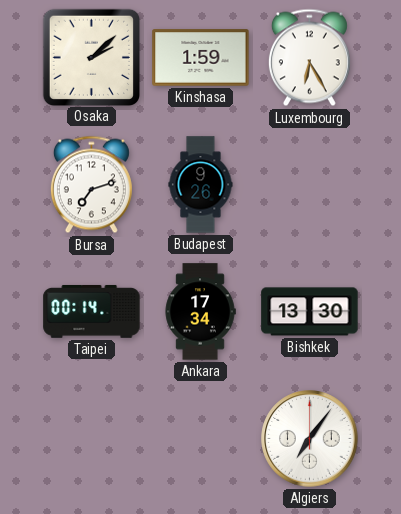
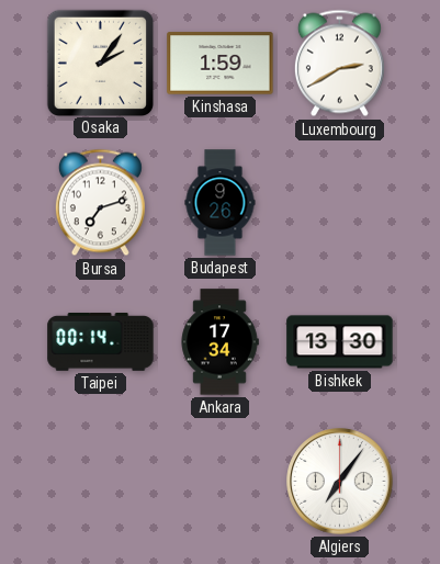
Osaka: 2:08 -> 2:06
Luxembourg: 6:25 -> 2:40
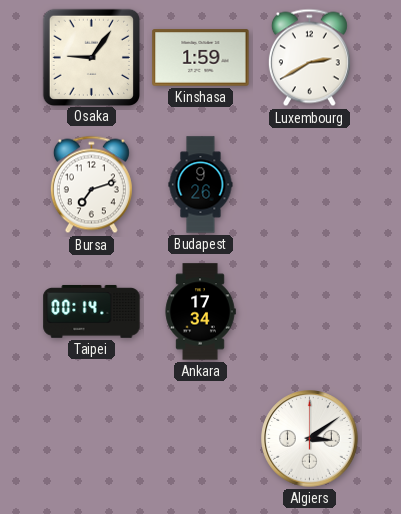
Osaka: 2:06 -> 9:06
Bishkek: 13:30 -> none
Algiers: 7:06 -> 3:09
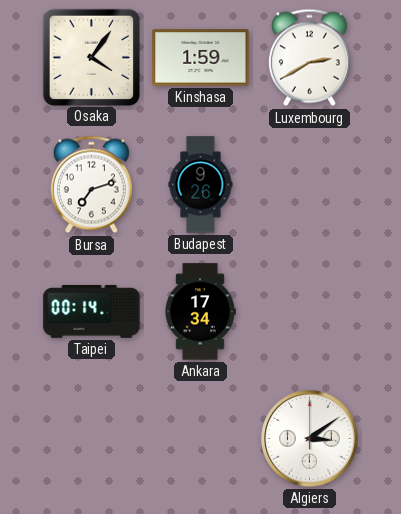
Osaka: 9:06 -> 4:06
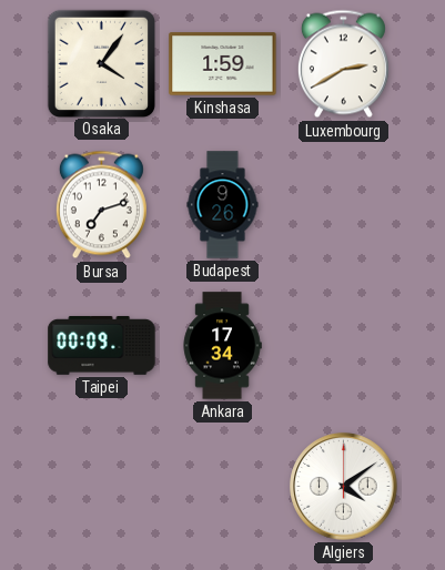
Taipei: 00:14 -> 00:09
Algiers: 3:09 -> 4:09
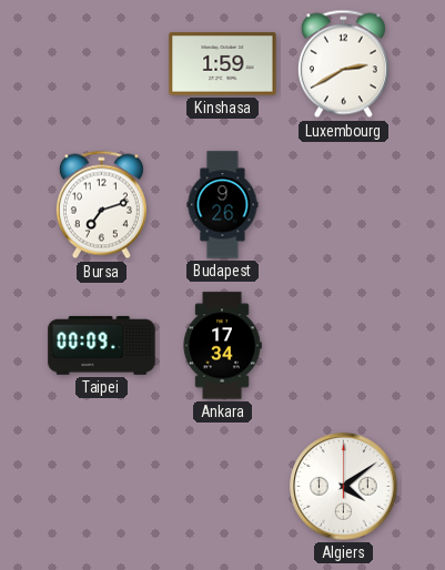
Osaka: 4:06 -> none
